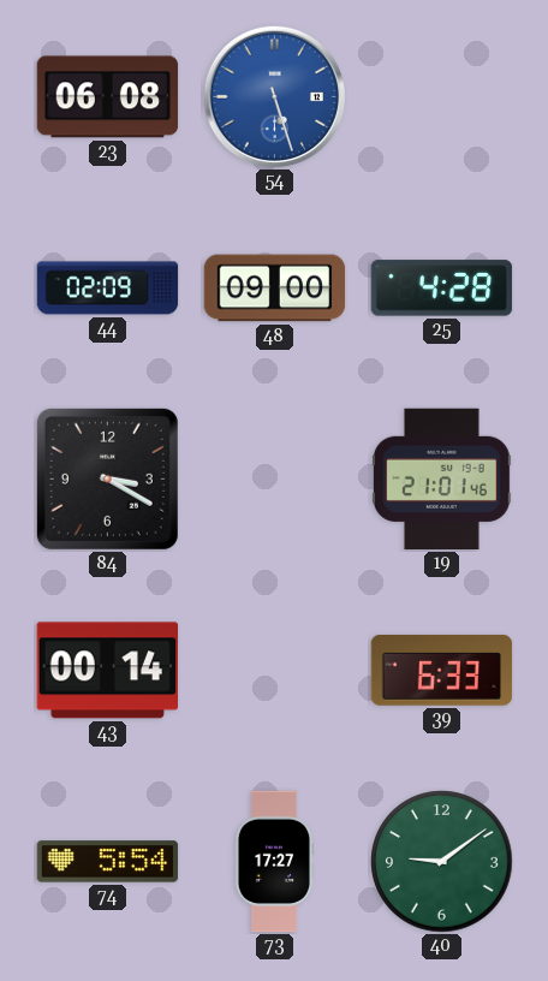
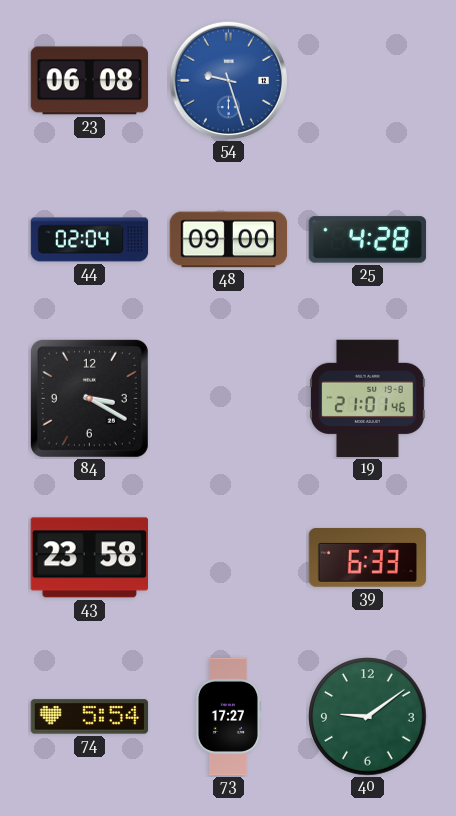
54: 5:27 -> 9:27
44: 02:09 -> 02:04
43: 00:14 -> 23:58
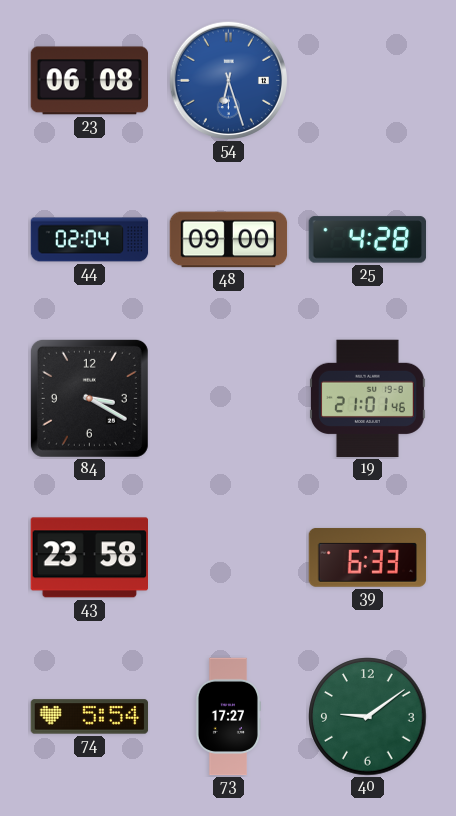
54: 9:27 -> 6:27
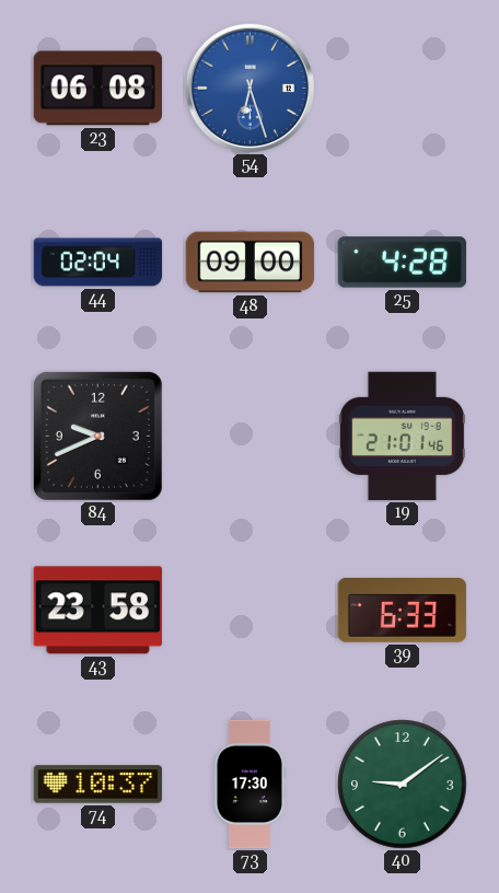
84: 3:20 -> 9:41
74: 5:54 -> 10:37
73: 17:27 -> 17:30
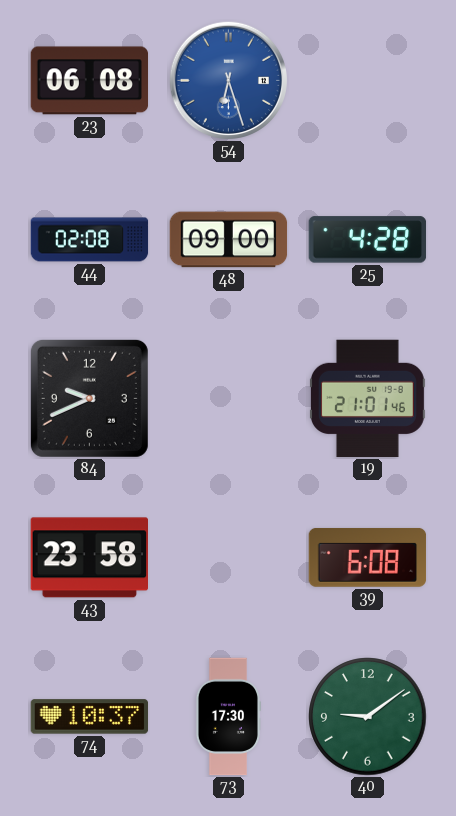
44: 02:04 -> 02:08
39: 6:33 -> 6:08
